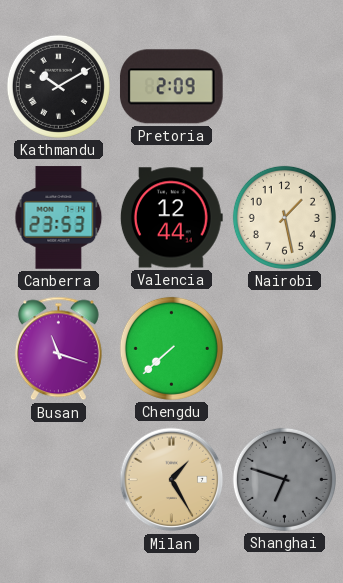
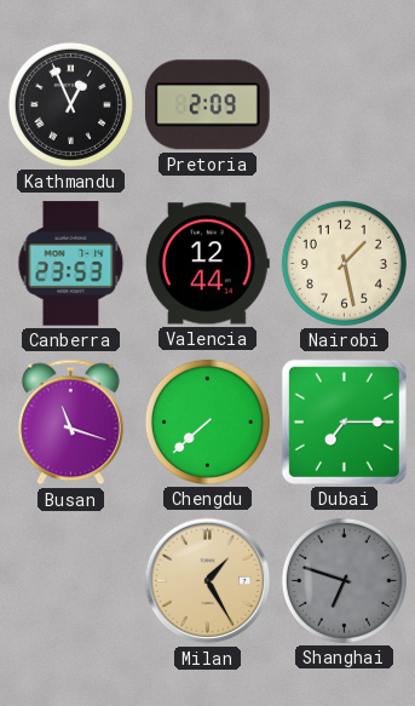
Kathmandu: 10:10 -> 12:56
Dubai: none -> 7:15
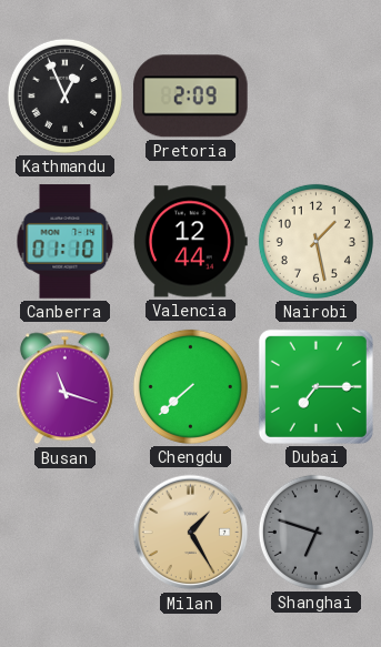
Canberra: 23:53 -> 01:10
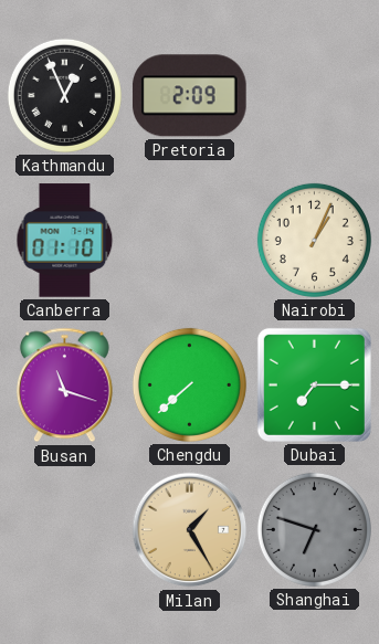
Valencia: 12:44 -> none
Nairobi: 1:28 -> 1:04
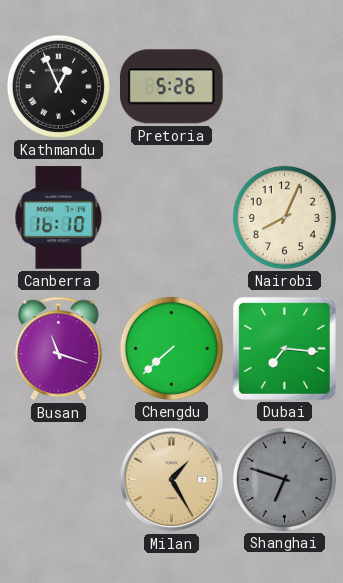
Pretoria: 2:09 -> 5:26
Canberra: 01:10 -> 16:10
Nairobi: 1:04 -> 8:04
Dubai: 7:15 -> 7:16
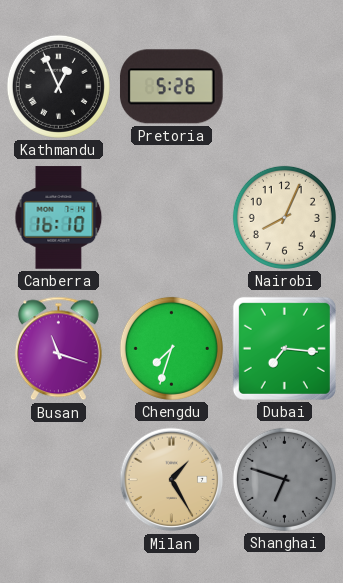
Chengdu: 7:38 -> 7:33
